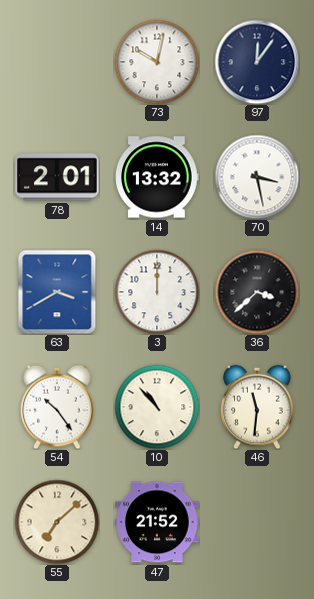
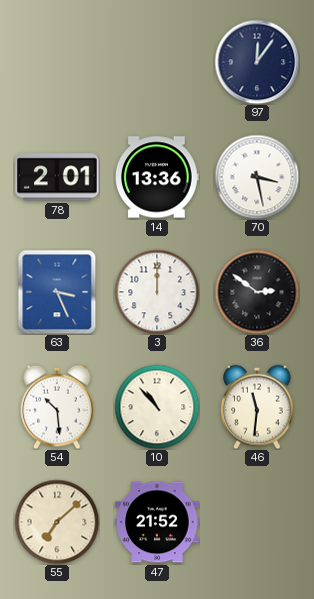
73: 10:02 -> none
14: 13:32 -> 13:36
63: 3:40 -> 3:26
36: 3:38 -> 2:51
54: 10:24 -> 10:29
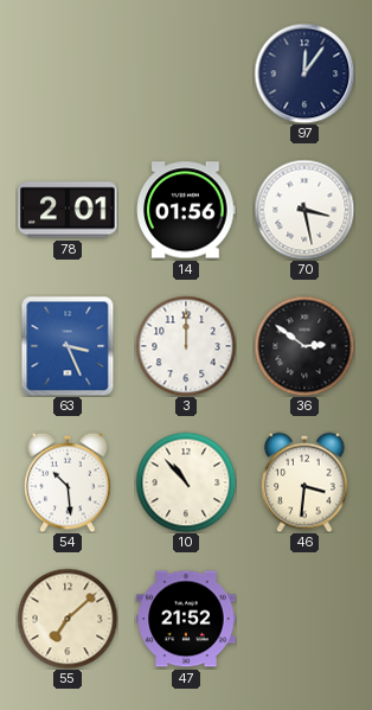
14: 13:36 -> 01:56
46: 11:31 -> 3:31
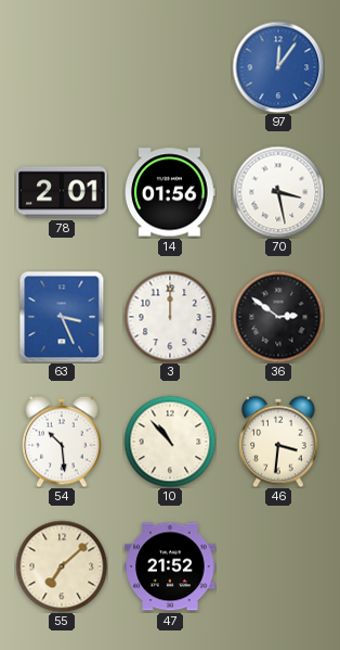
97 dial: navy -> blue
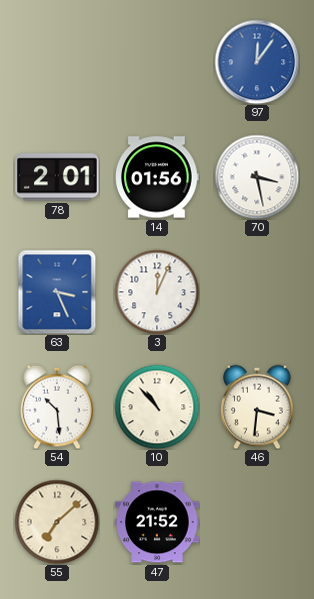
3: 12:00 -> 12:04
36: 2:51 -> none
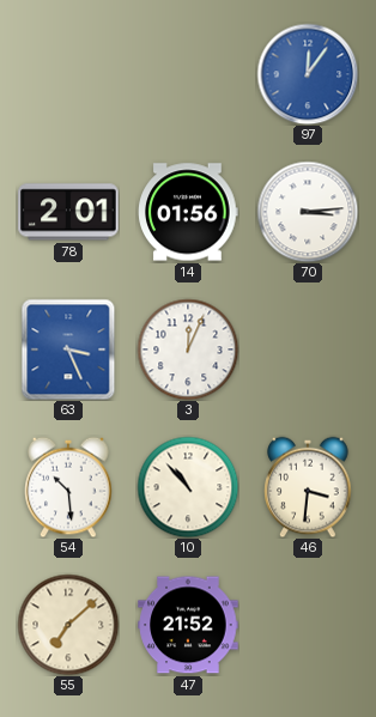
70: 3:28 -> 3:14
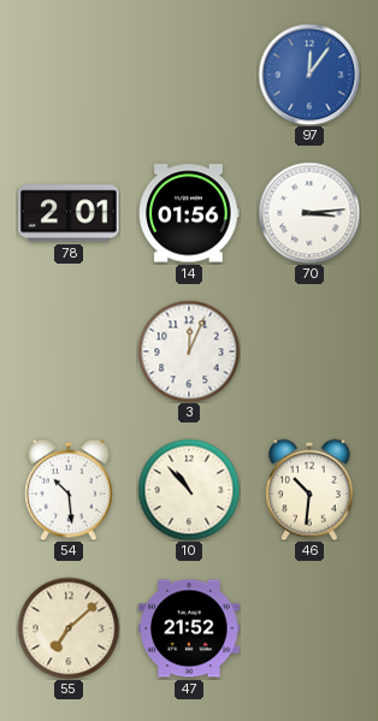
63: 3:26 -> none
46: 3:31 -> 10:31
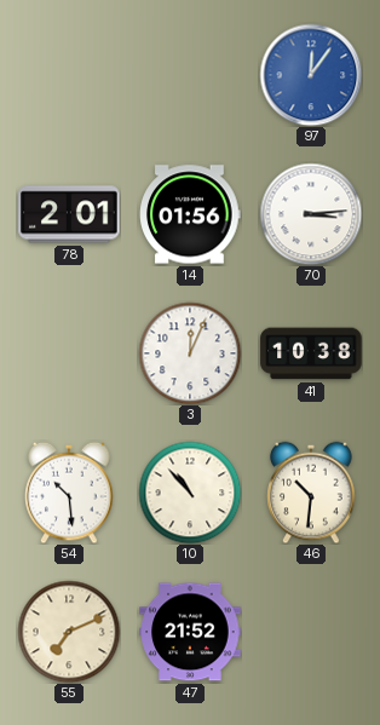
41: none -> 10:38
55: 7:08 -> 7:11
